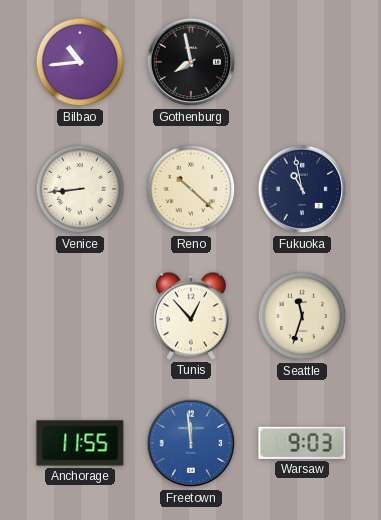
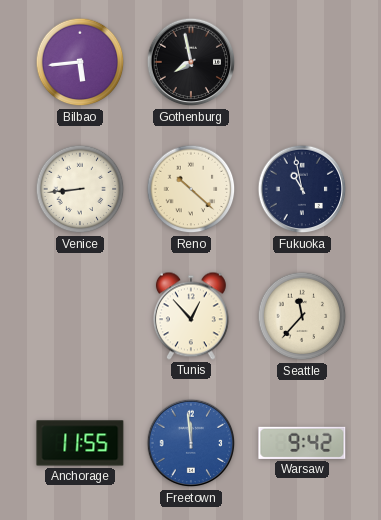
Bilbao: 10:44 -> 5:44
Seattle: 11:33 -> 11:37
Warsaw: 9:03 -> 9:42
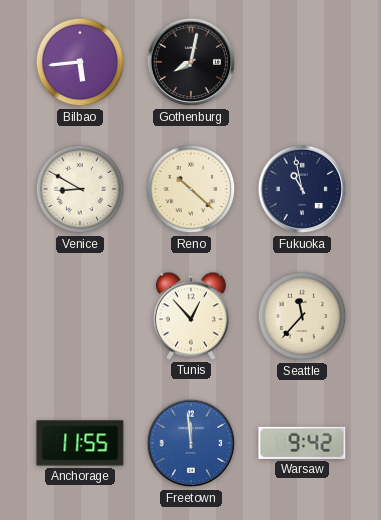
Gothenburg: 7:58 -> 8:02
Venice: 8:44 -> 8:50
